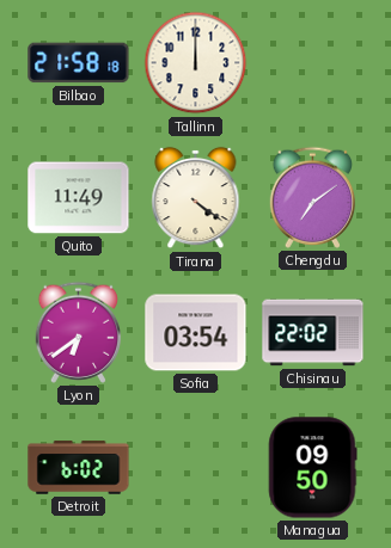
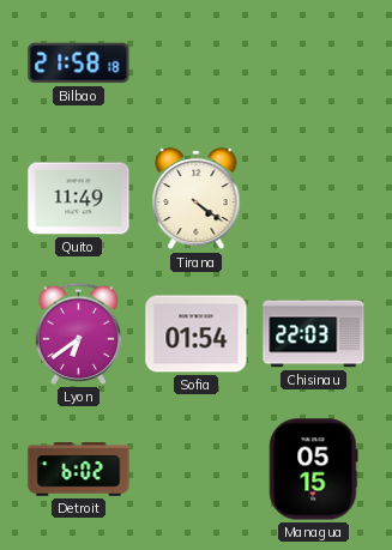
Tallinn: 12:00 -> none
Chengdu: 7:09 -> none
Sofia: 03:54 -> 01:54
Chisinau: 22:02 -> 22:03
Managua: 09:50 -> 05:15
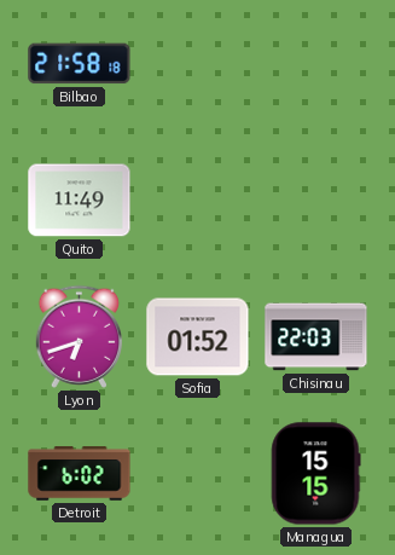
Tirana: 4:21 -> none
Lyon: 6:39 -> 6:42
Sofia: 01:54 -> 01:52
Managua: 05:15 -> 15:15
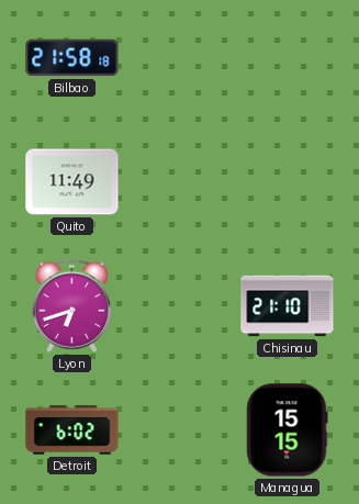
Sofia: 01:52 -> none
Chisinau: 22:03 -> 21:10
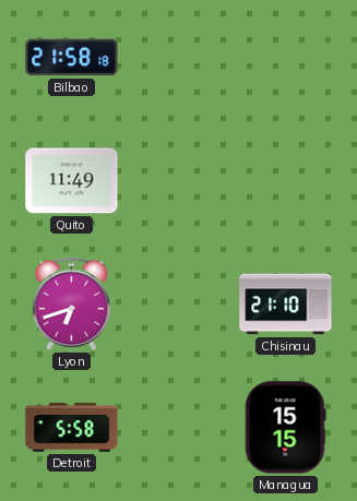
Detroit: 6:02 -> 5:58
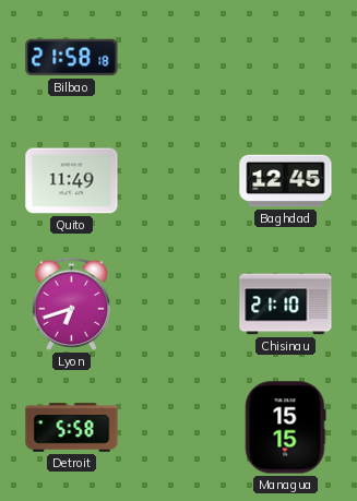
Baghdad: none -> 12:45
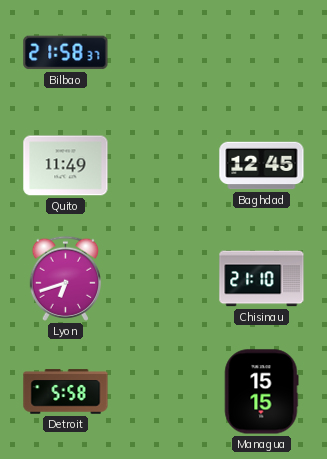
Bilbao: 21:58:18 -> 21:58:37
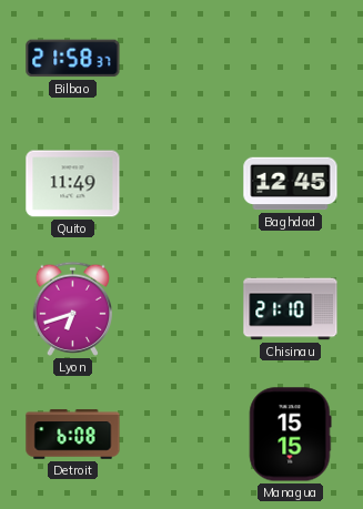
Detroit: 5:58 -> 6:08
